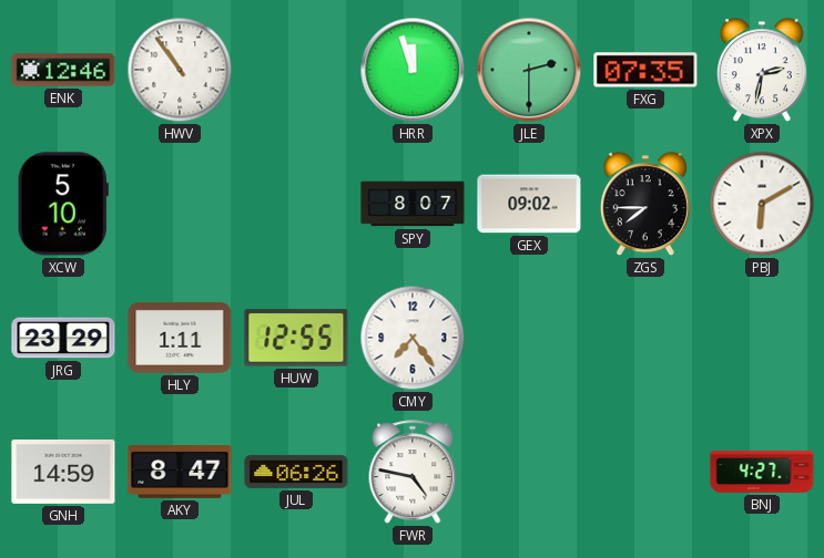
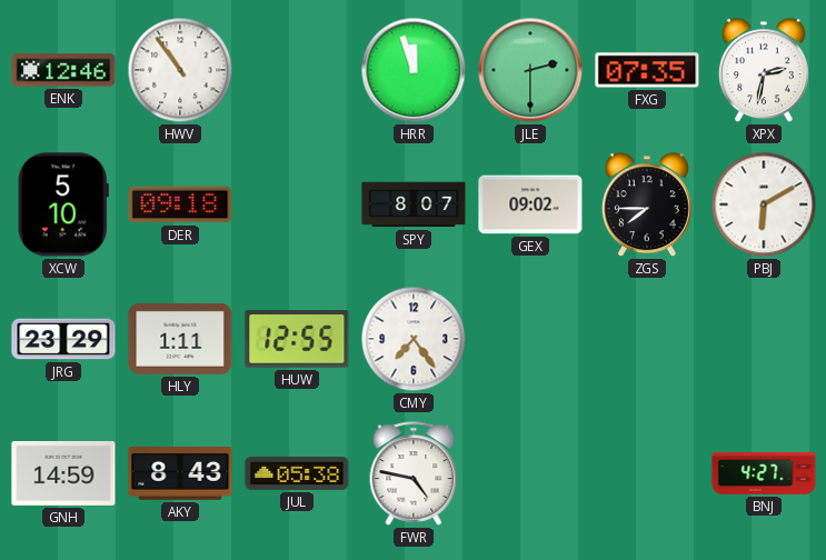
DER: none -> 09:18
AKY: 8:47 -> 8:43
JUL: 06:26 -> 05:38
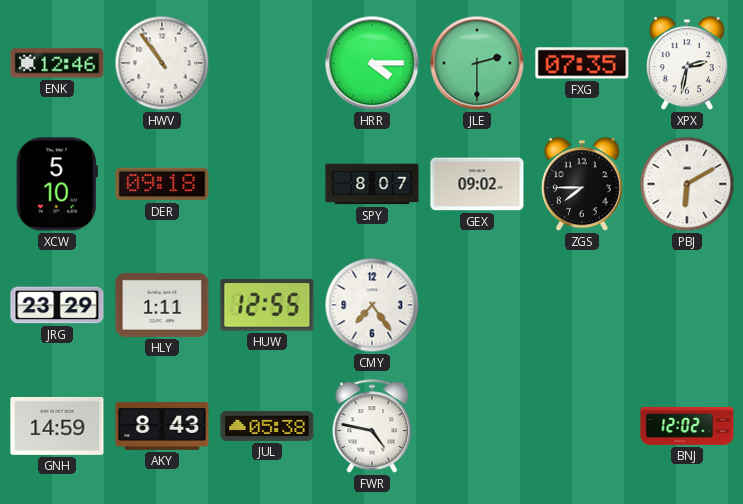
HRR: 11:57 -> 4:15
BNJ: 4:27 -> 12:02
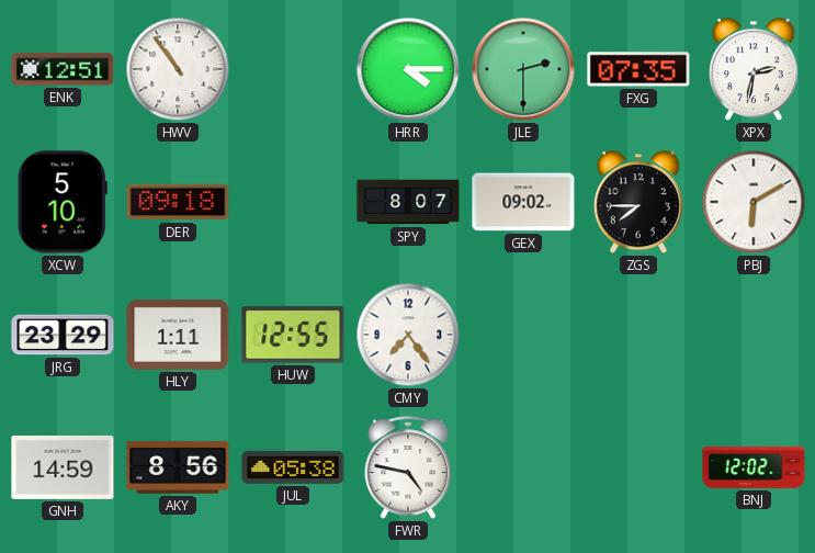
ENK: 12:46 -> 12:51
AKY: 8:43 -> 8:56
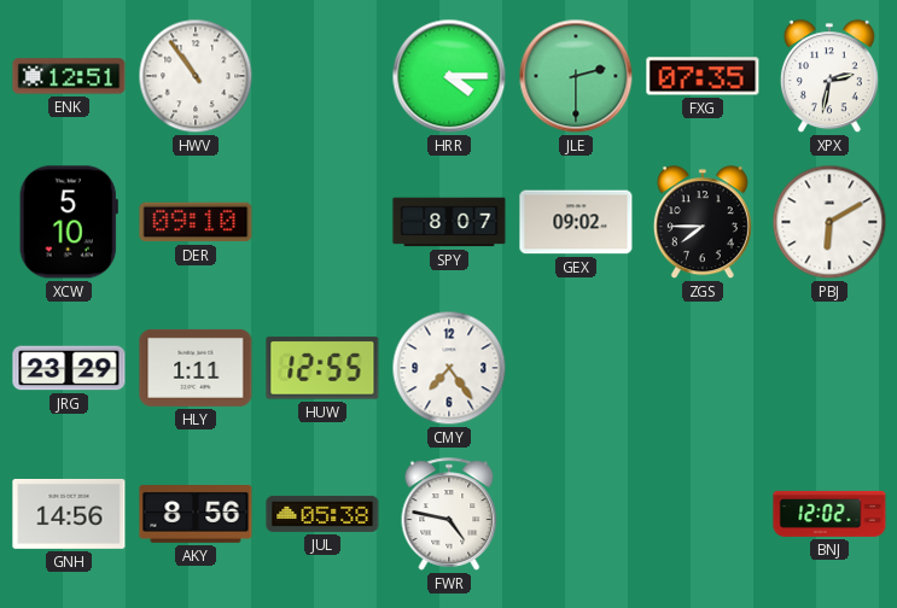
DER: 09:18 -> 09:10
GNH: 14:59 -> 14:56
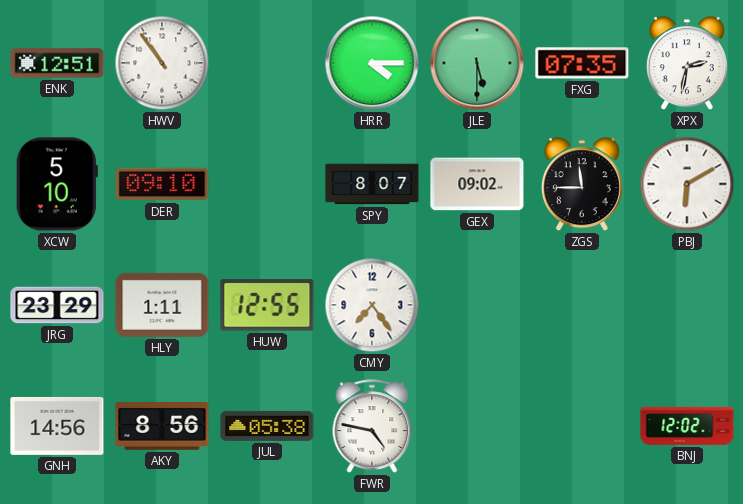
JLE: 2:30 -> 5:30
ZGS: 7:45 -> 11:45
